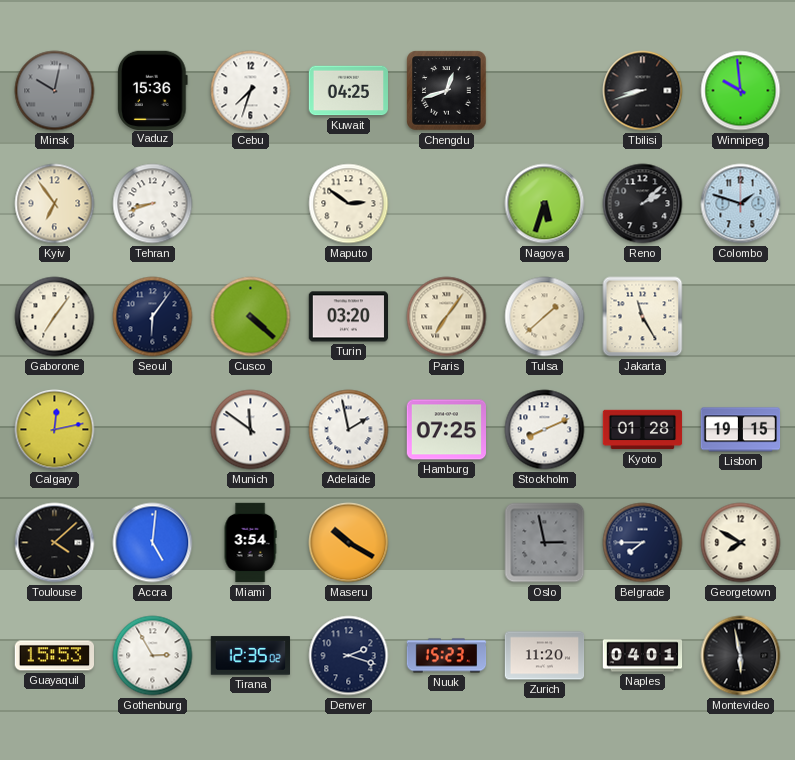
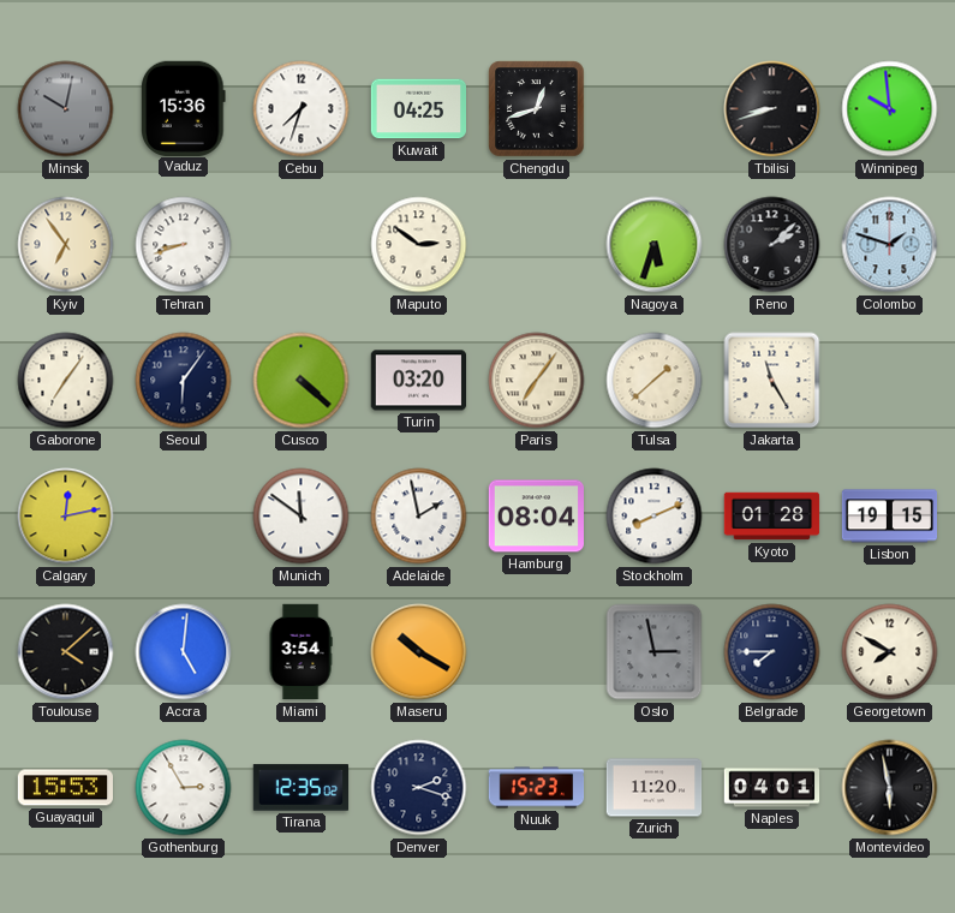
Hamburg: 07:25 -> 08:04
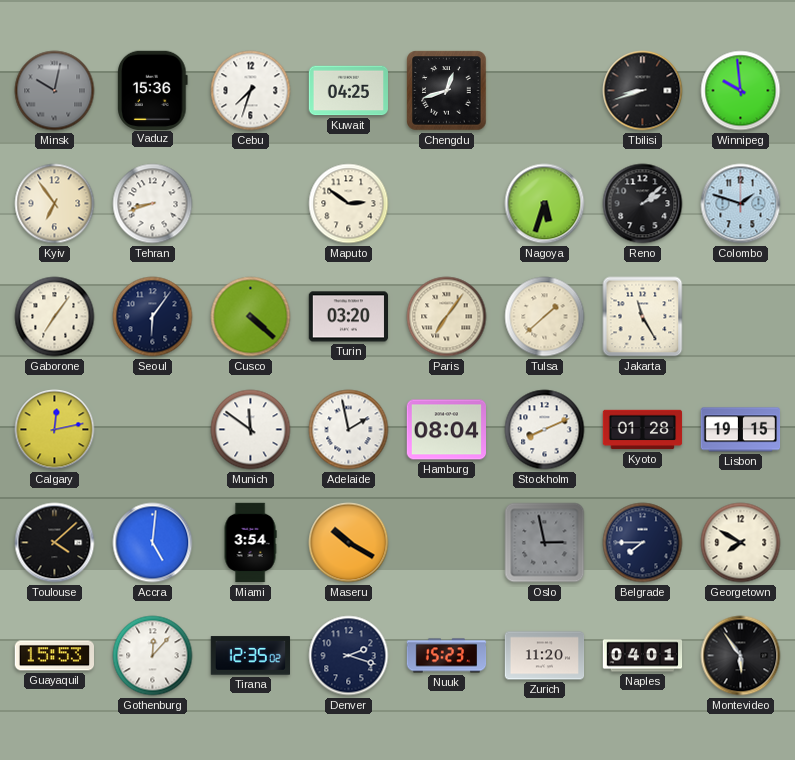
Gothenburg: 2:55 -> 12:07
Montevideo: 5:58 -> 5:54
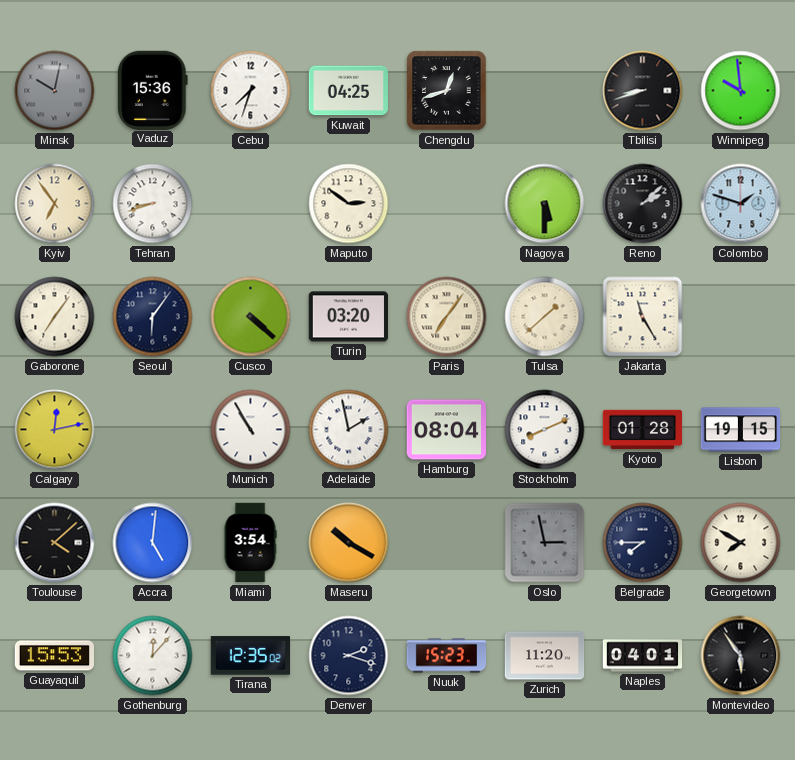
Nagoya: 5:33 -> 5:30
Munich: 11:51 -> 10:55
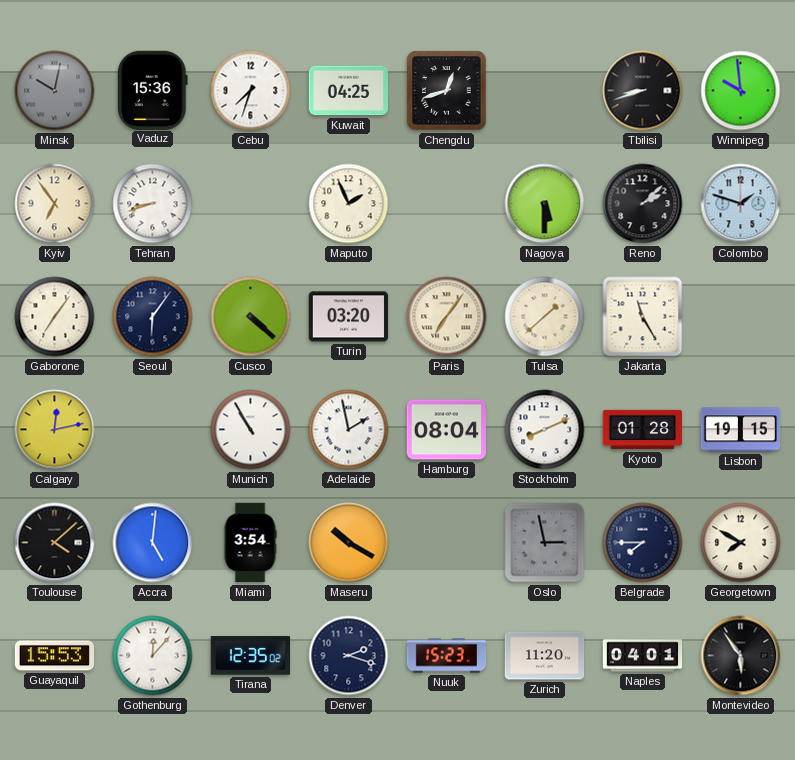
Maputo: 2:51 -> 1:56
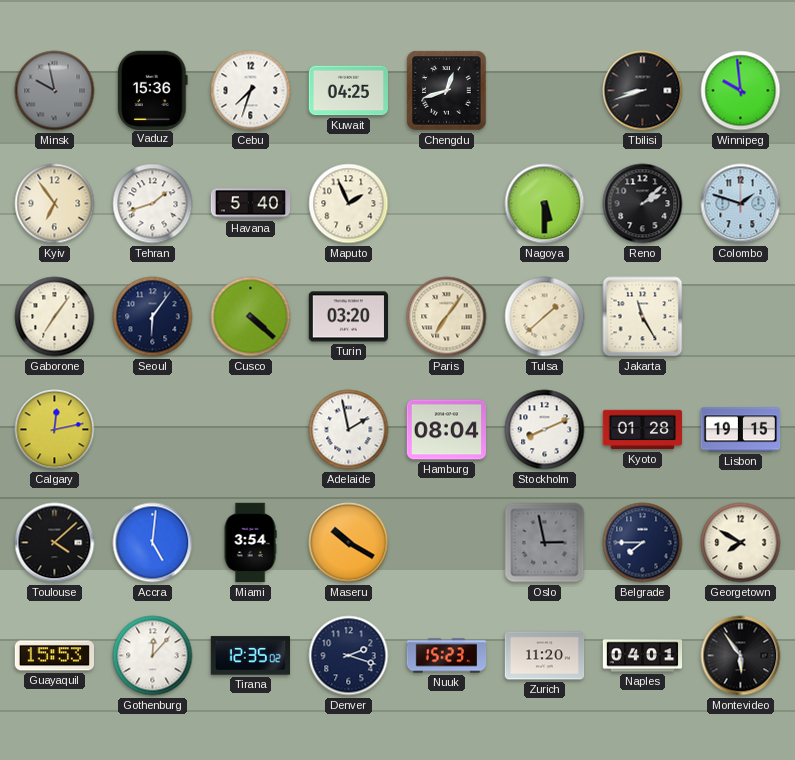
Minsk: 10:02 -> 9:58
Tehran: 8:42 -> 1:42
Havana: none -> 5:40
Munich: 10:55 -> none
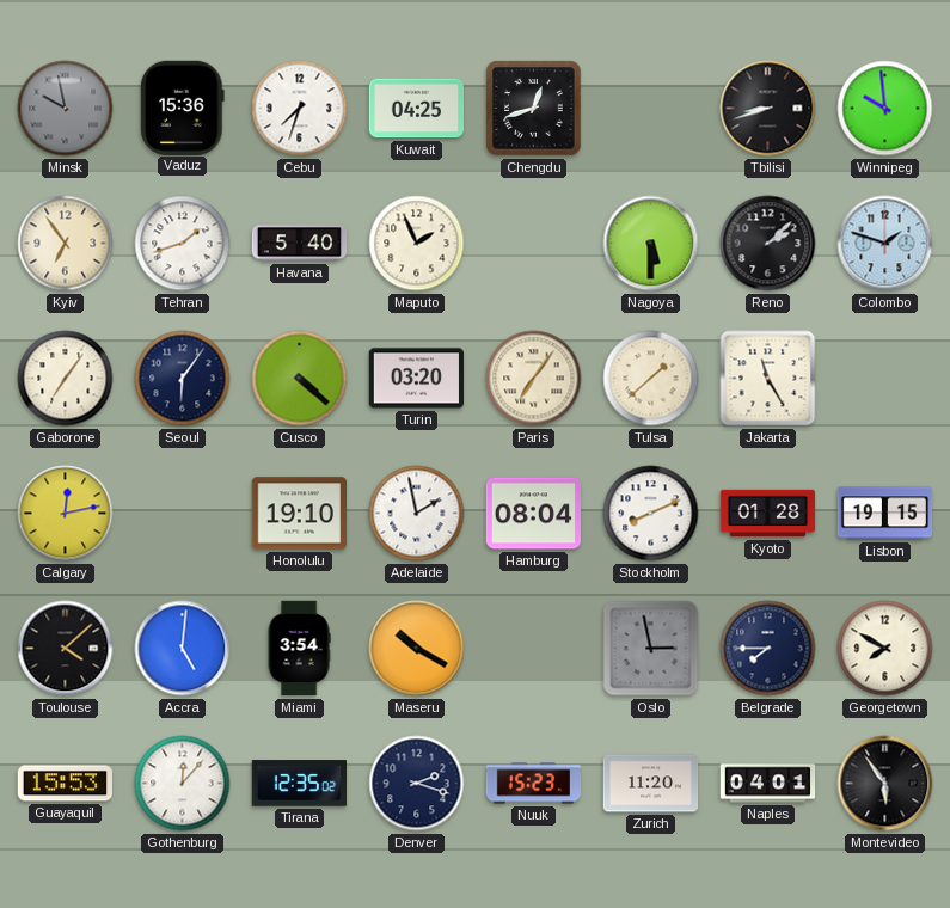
Honolulu: none -> 19:10
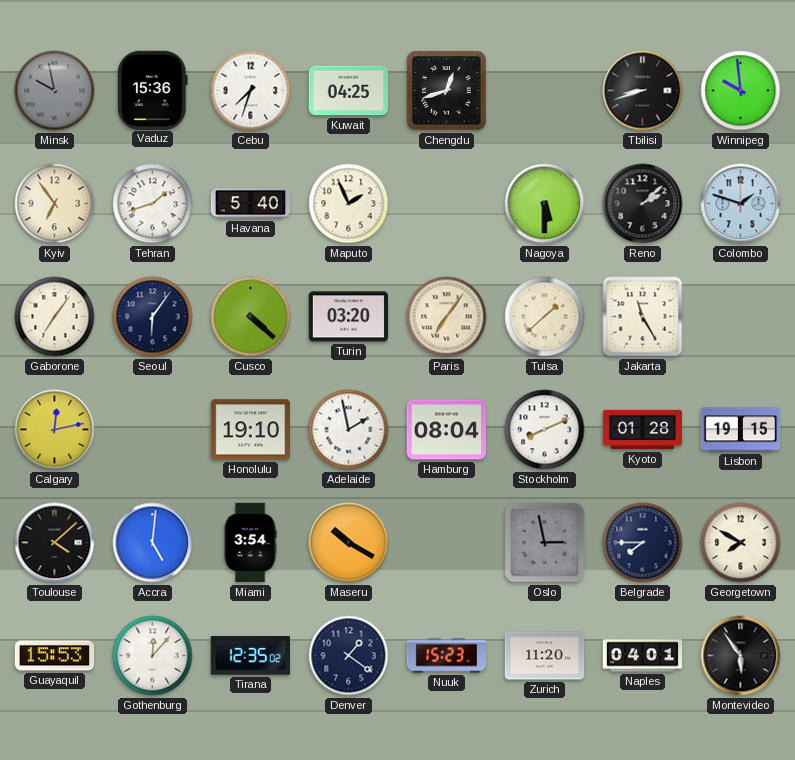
Denver: 2:18 -> 1:21
